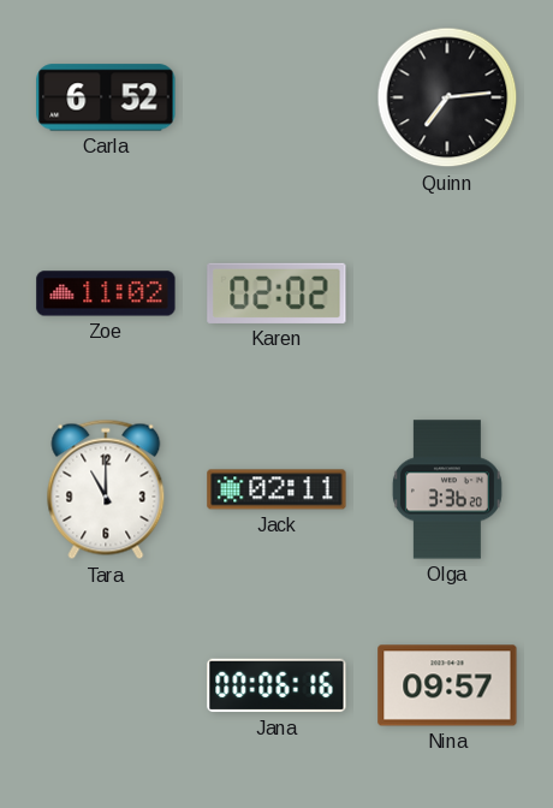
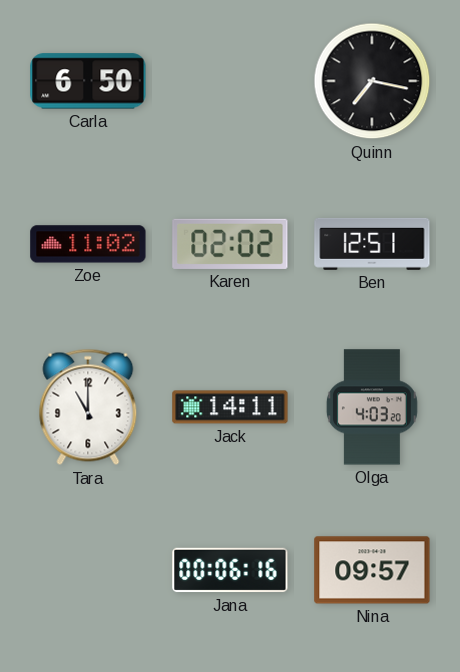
Carla: 6:52 -> 6:50
Quinn: 7:14 -> 7:17
Ben: none -> 12:51
Jack: 02:11 -> 14:11
Olga: 3:36 -> 4:03
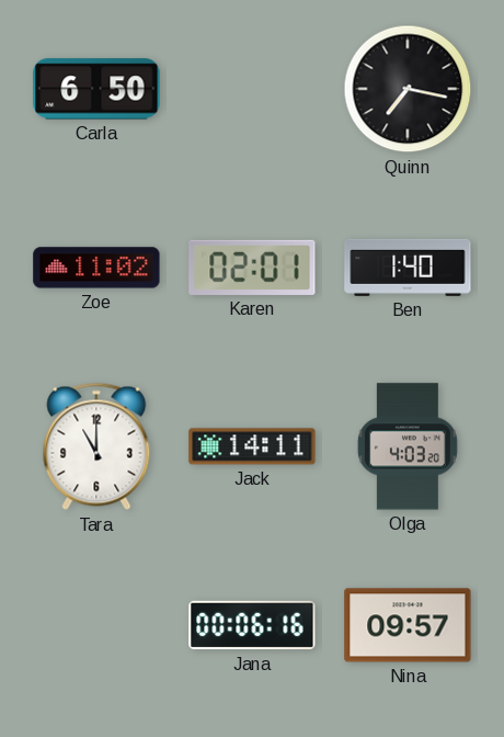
Karen: 02:02 -> 02:01
Ben: 12:51 -> 1:40
